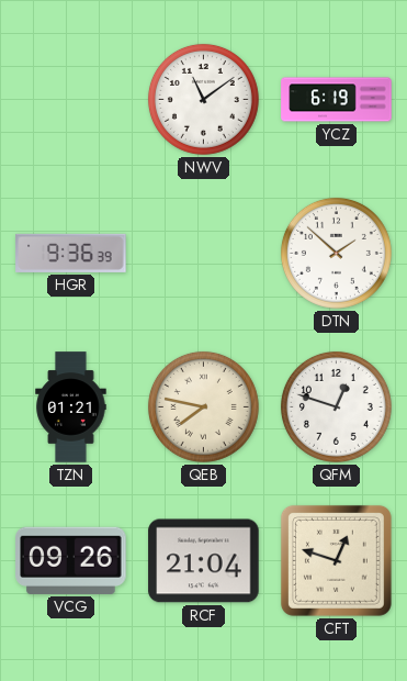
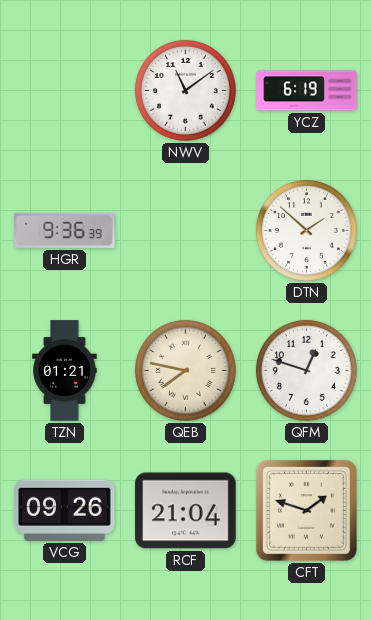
CFT: 12:48 -> 1:48
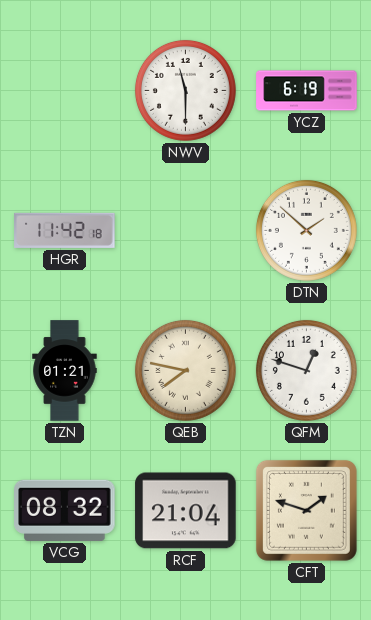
NWV: 11:09 -> 11:30
HGR: 9:36 -> 11:42
VCG: 09:26 -> 08:32
